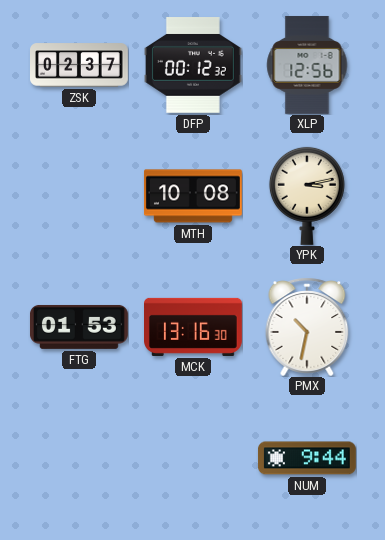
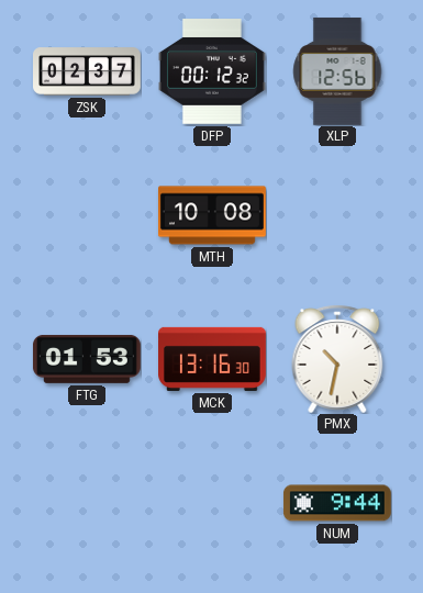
YPK: 3:13 -> none
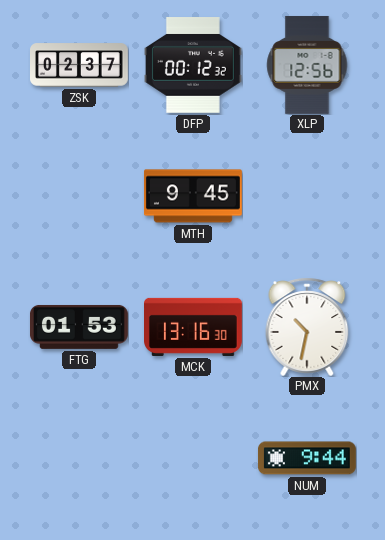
MTH: 10:08 -> 9:45
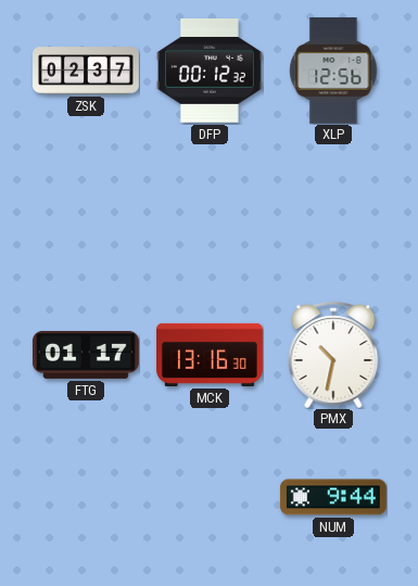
MTH: 9:45 -> none
FTG: 01:53 -> 01:17
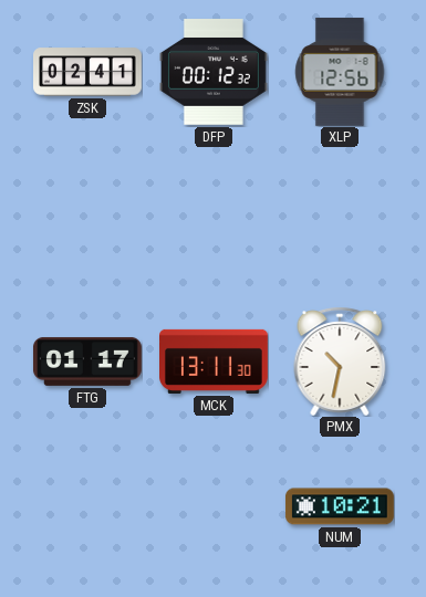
ZSK: 02:37 -> 02:41
MCK: 13:16 -> 13:11
NUM: 9:44 -> 10:21
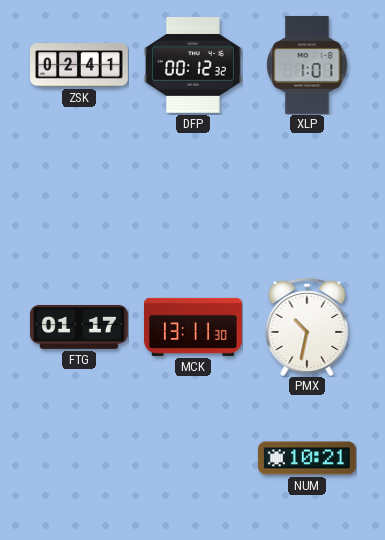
XLP: 12:56 -> 1:01
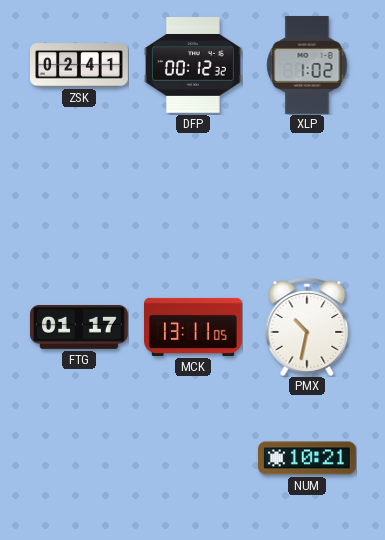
XLP: 1:01 -> 1:02
MCK: 13:11:30 -> 13:11:05
